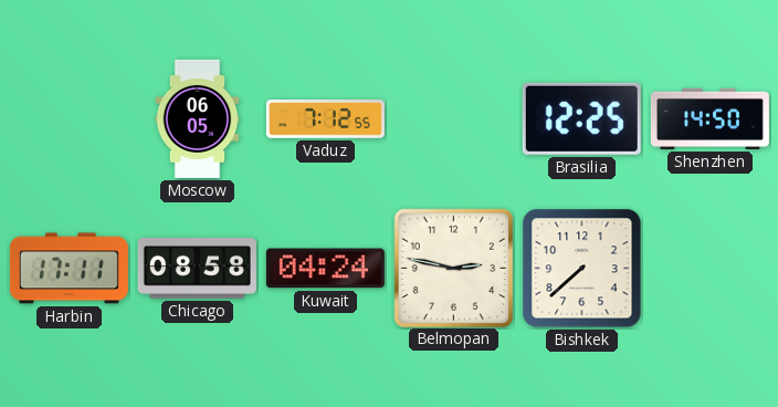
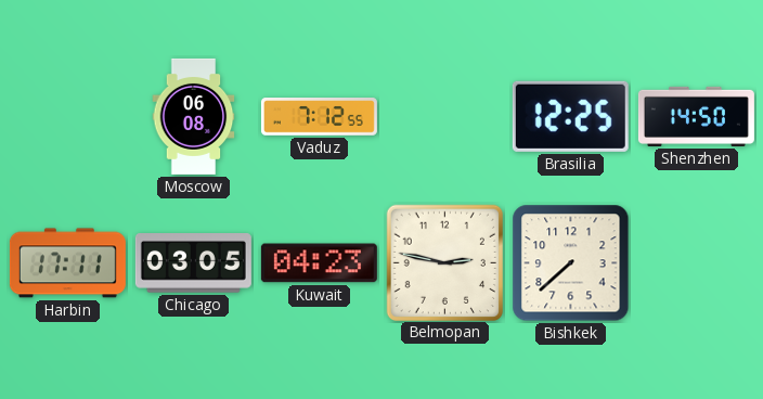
Moscow: 06:05 -> 06:08
Chicago: 08:58 -> 03:05
Kuwait: 04:24 -> 04:23
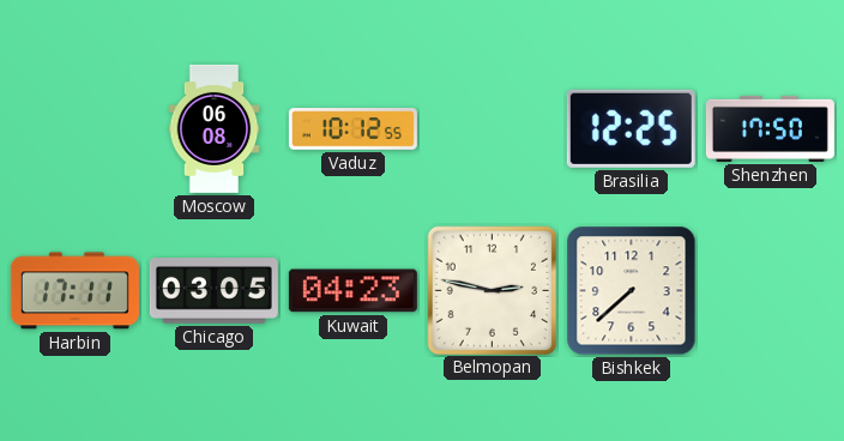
Vaduz: 7:12 -> 10:12
Shenzhen: 14:50 -> 17:50
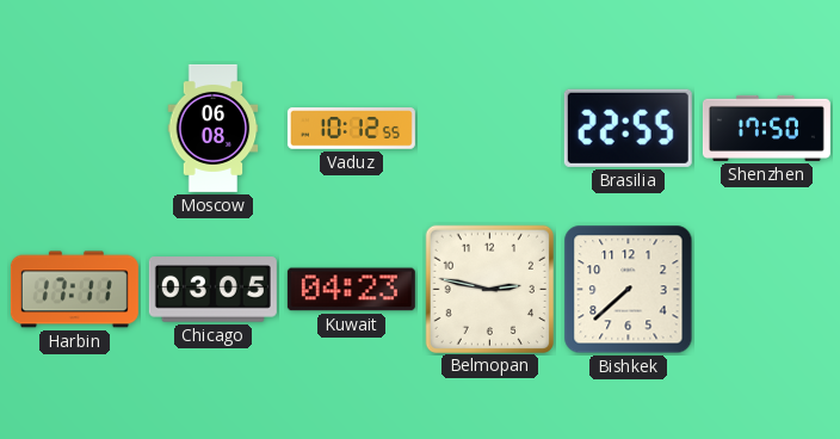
Brasilia: 12:25 -> 22:55
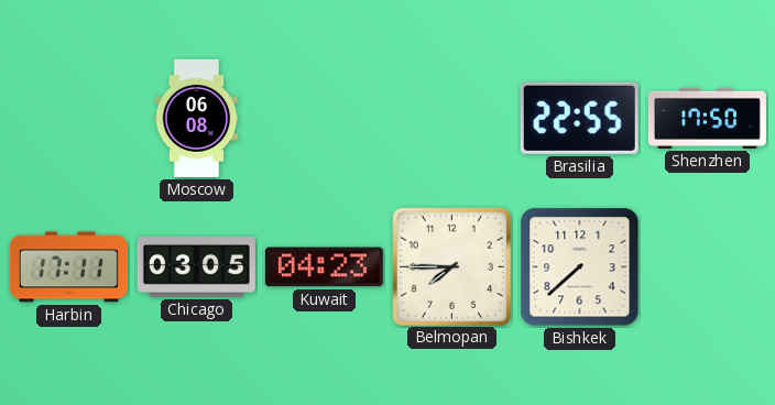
Vaduz: 10:12 -> none
Belmopan: 2:47 -> 7:45
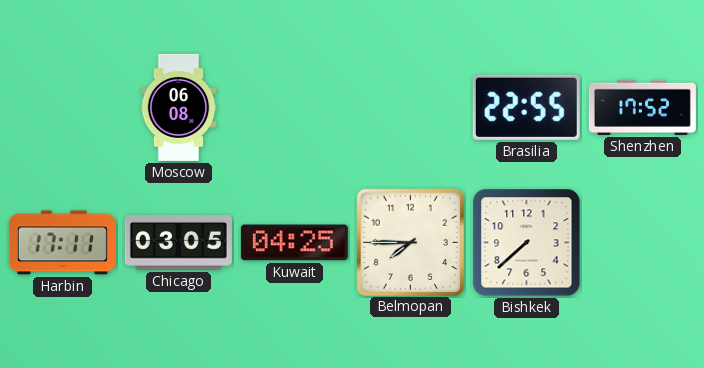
Shenzhen: 17:50 -> 17:52
Kuwait: 04:23 -> 04:25
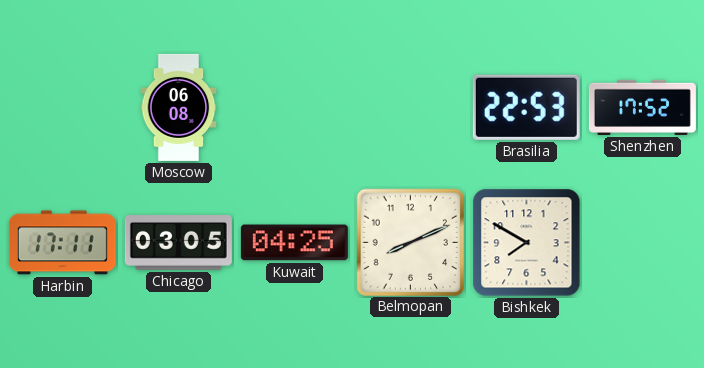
Brasilia: 22:55 -> 22:53
Belmopan: 7:45 -> 8:11
Bishkek: 7:38 -> 7:50
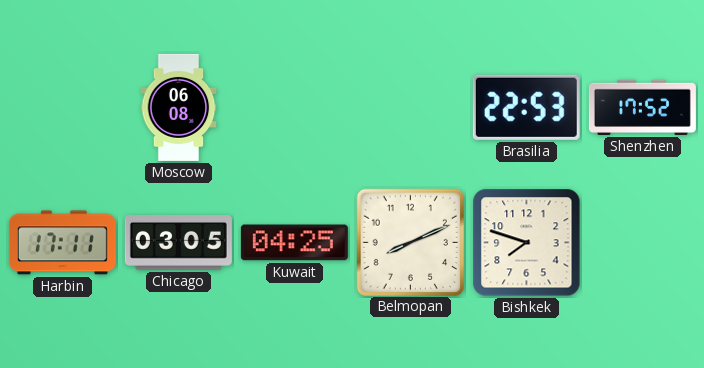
Bishkek: 7:50 -> 7:48
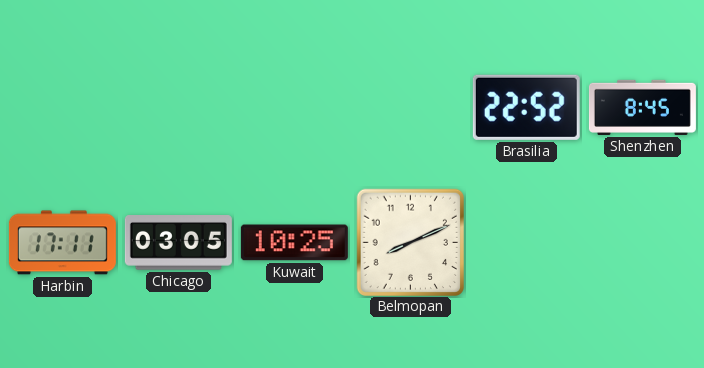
Moscow: 06:08 -> none
Brasilia: 22:53 -> 22:52
Shenzhen: 17:52 -> 8:45
Kuwait: 04:25 -> 10:25
Bishkek: 7:48 -> none
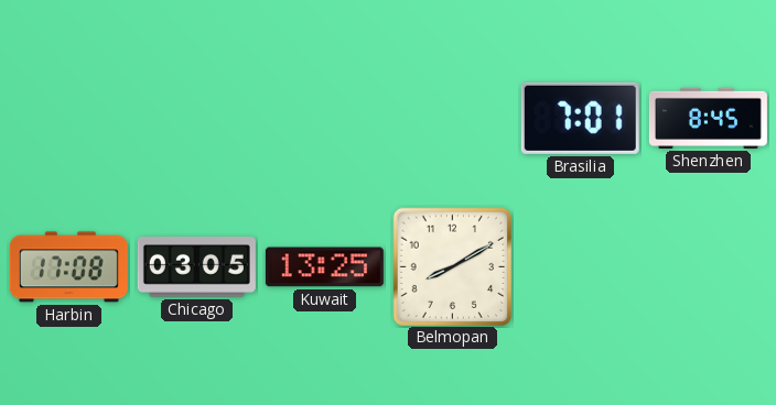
Brasilia: 22:52 -> 7:01
Harbin: 17:11 -> 17:08
Kuwait: 10:25 -> 13:25
Belmopan: 8:11 -> 8:10
